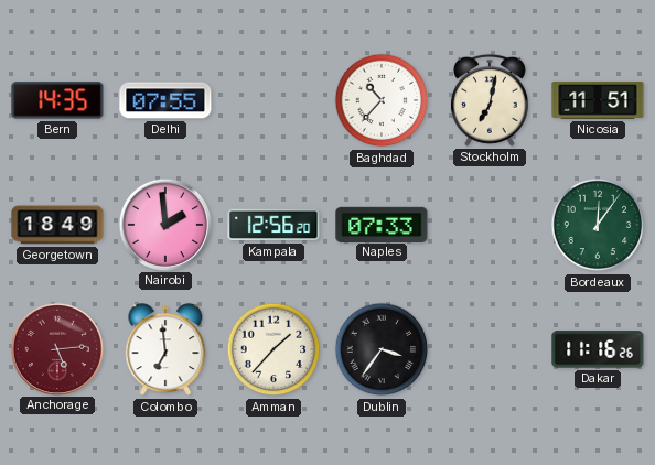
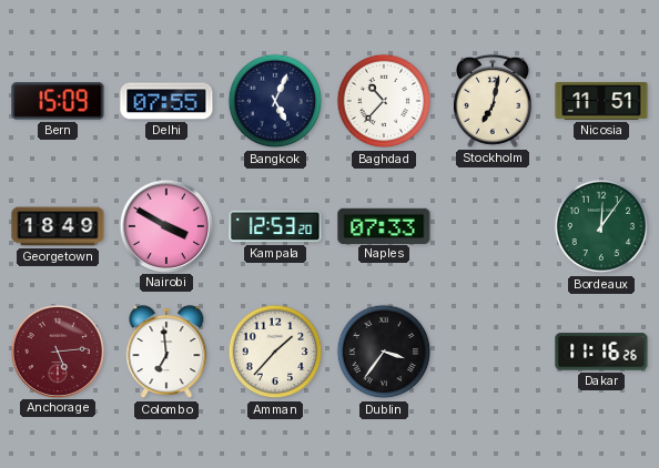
Bern: 14:35 -> 15:09
Bangkok: none -> 5:04
Nairobi: 1:59 -> 3:50
Kampala: 12:56 -> 12:53
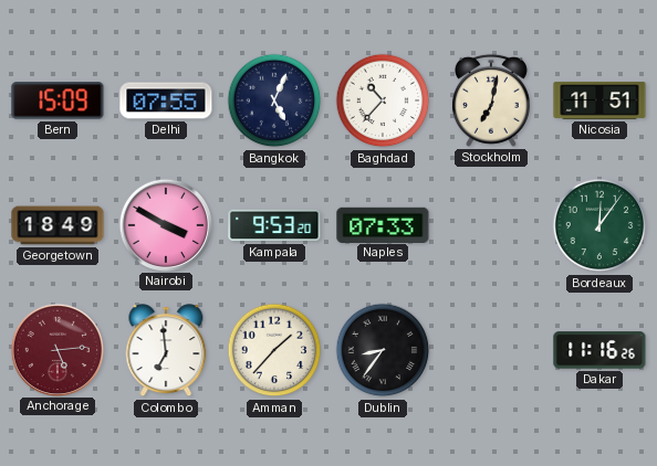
Kampala: 12:53 -> 9:53
Dublin: 3:36 -> 8:36
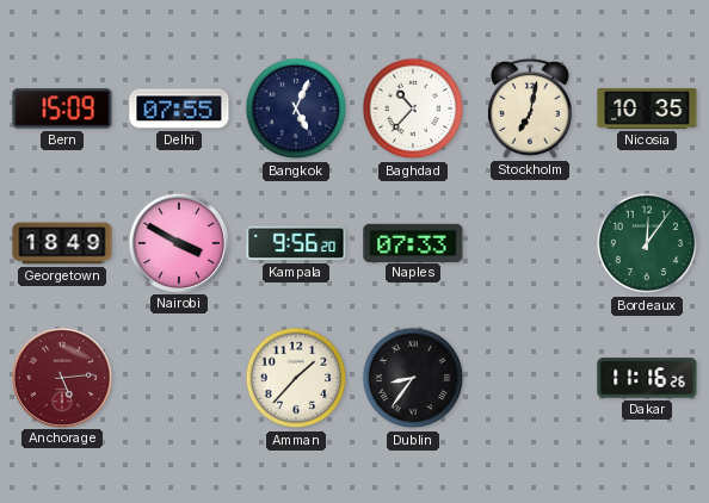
Nicosia: 11:51 -> 10:35
Kampala: 9:53 -> 9:56
Colombo: 6:59 -> none
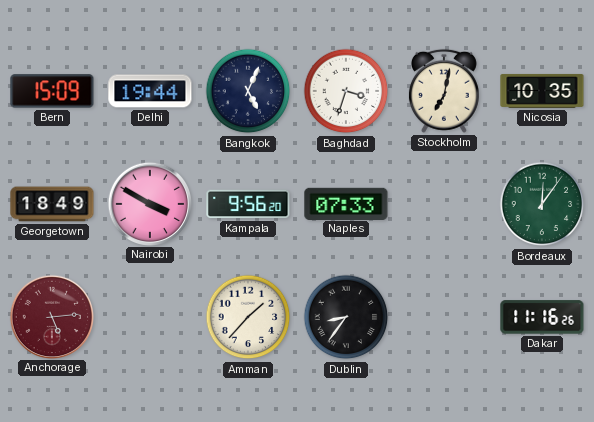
Delhi: 07:55 -> 19:44
Baghdad: 10:37 -> 3:33
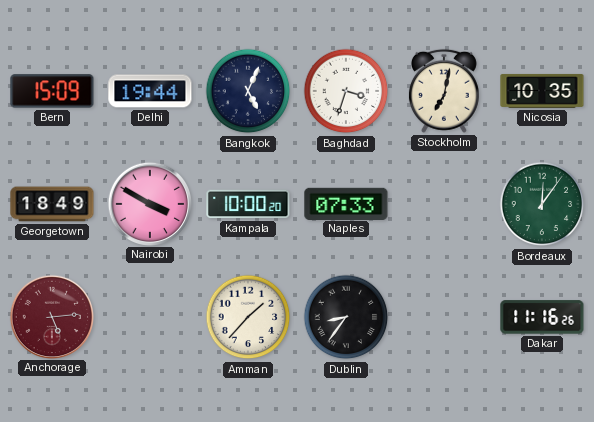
Kampala: 9:56 -> 10:00
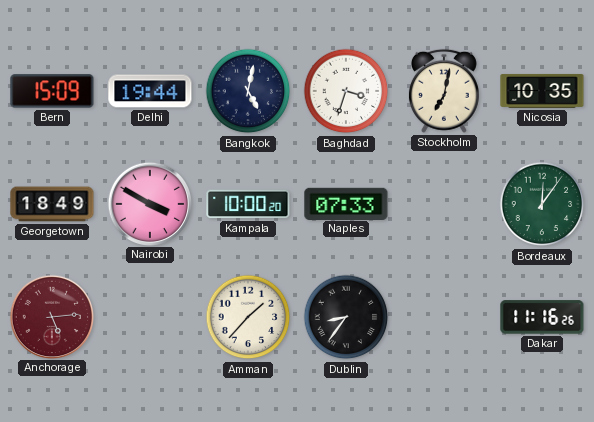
Bangkok: 5:04 -> 5:02
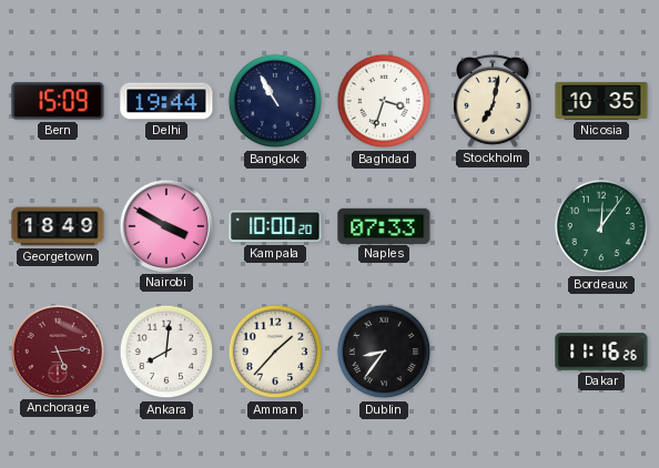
Bangkok: 5:02 -> 10:55
Ankara: none -> 8:01
